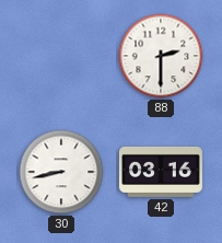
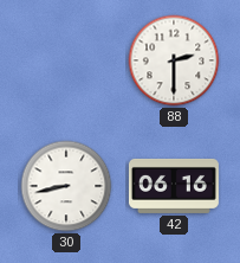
42: 03:16 -> 06:16
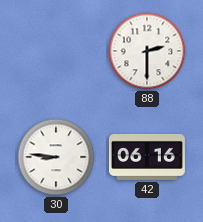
30: 8:43 -> 8:46
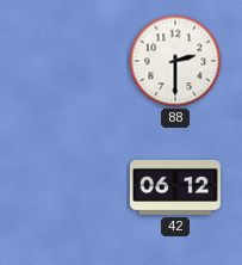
30: 8:46 -> none
42: 06:16 -> 06:12
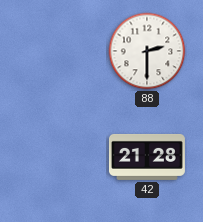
42: 06:12 -> 21:28
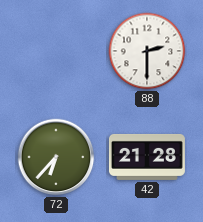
72: none -> 6:37
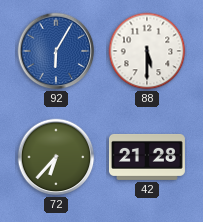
92: none -> 6:05
88: 2:30 -> 5:30
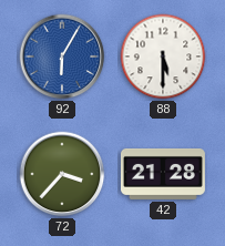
72: 6:37 -> 3:37
